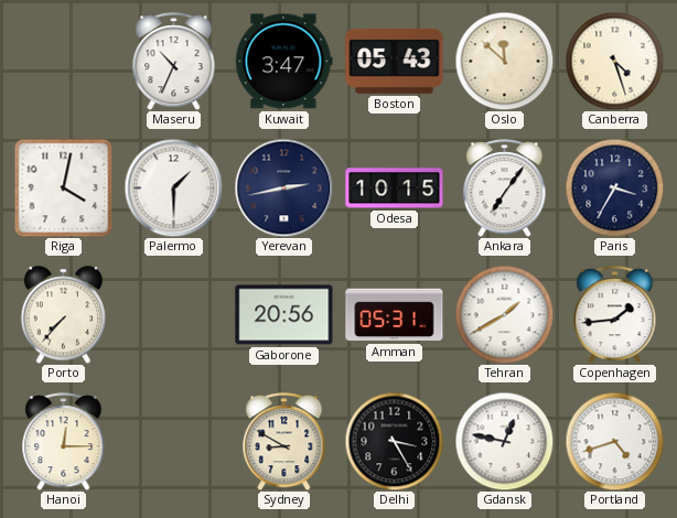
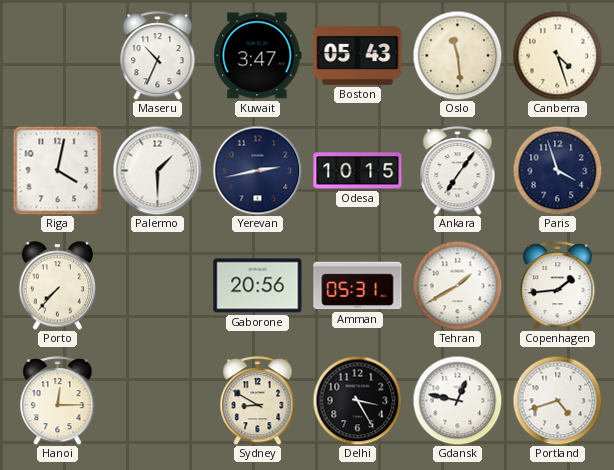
Oslo: 11:52 -> 11:29
Paris: 3:35 -> 3:57
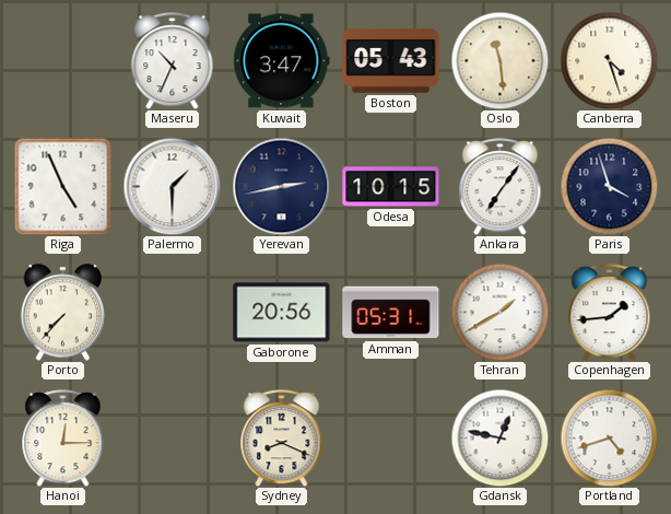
Riga: 4:02 -> 4:56
Sydney: 8:50 -> 8:19
Delhi: 3:25 -> none
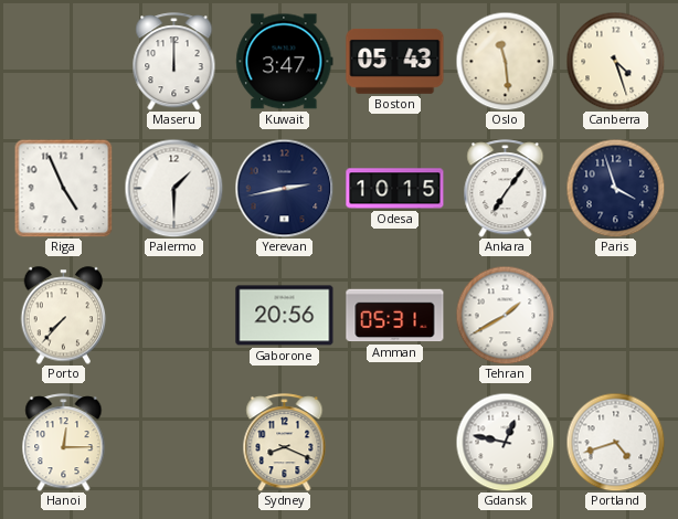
Maseru: 10:34 -> 12:00
Copenhagen: 1:44 -> none
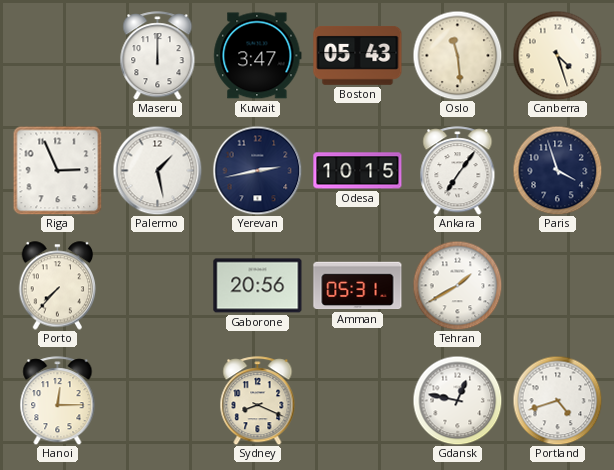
Riga: 4:56 -> 2:56
Palermo: 1:30 -> 1:28
